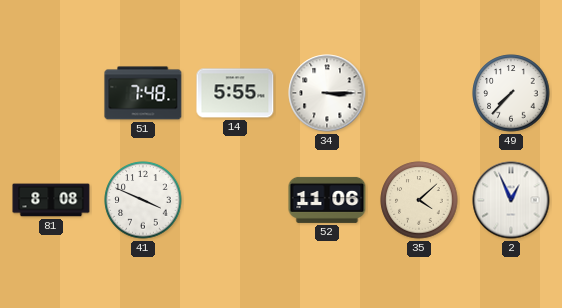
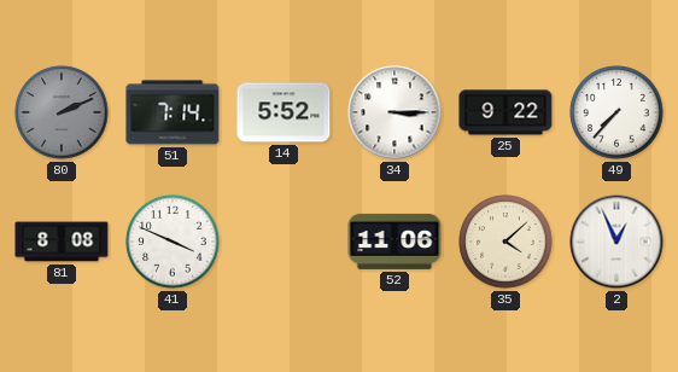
80: none -> 2:11
51: 7:48 -> 7:14
14: 5:55 -> 5:52
25: none -> 9:22
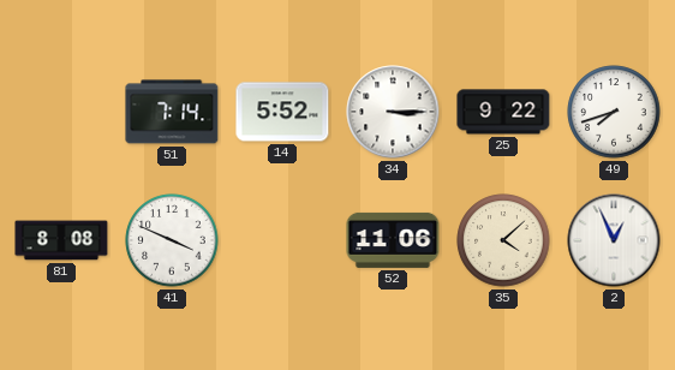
80: 2:11 -> none
49: 7:37 -> 7:42
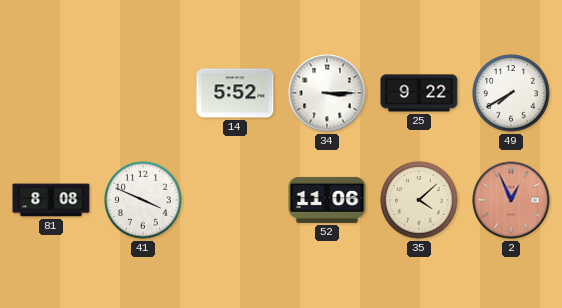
51: 7:14 -> none
49: 7:42 -> 7:40
2 dial: white -> salmon
